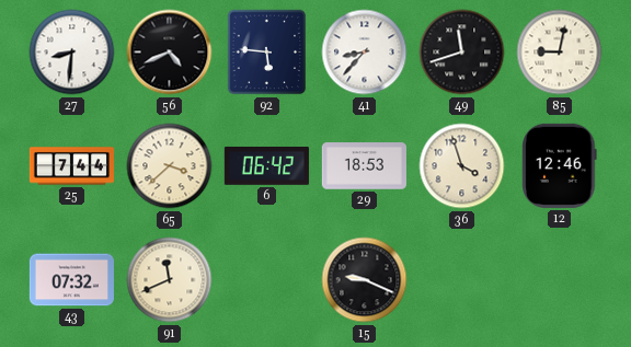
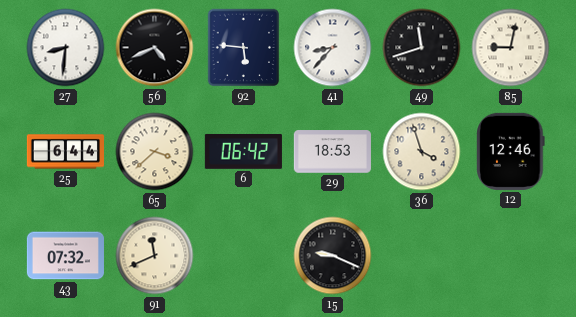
25: 7:44 -> 6:44
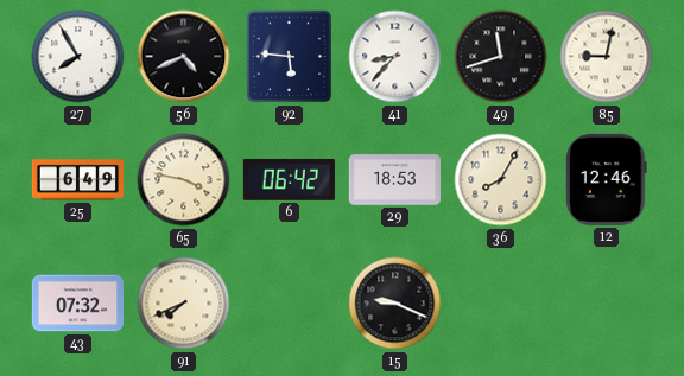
27: 8:31 -> 7:55
25: 6:44 -> 6:49
65: 3:38 -> 3:47
36: 3:57 -> 8:05
91: 11:41 -> 7:41
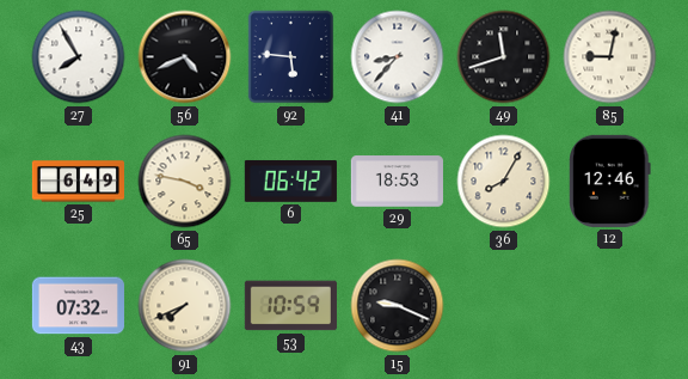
53: none -> 10:59
